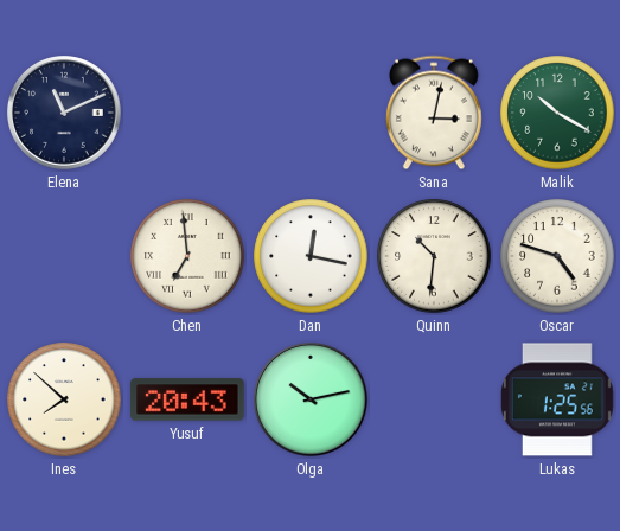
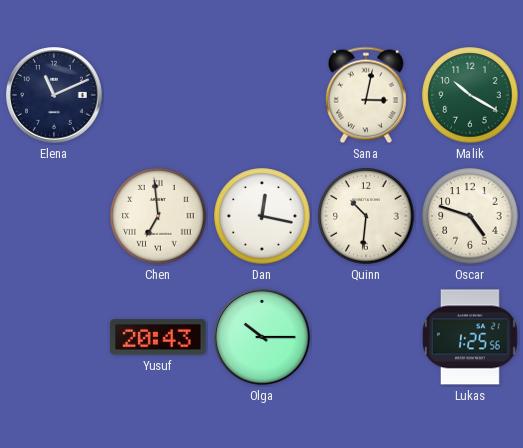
Ines: 7:52 -> none
Olga: 10:13 -> 10:15
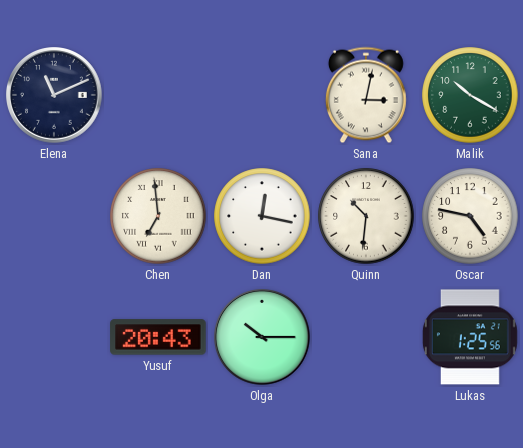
Oscar: 4:48 -> 4:47
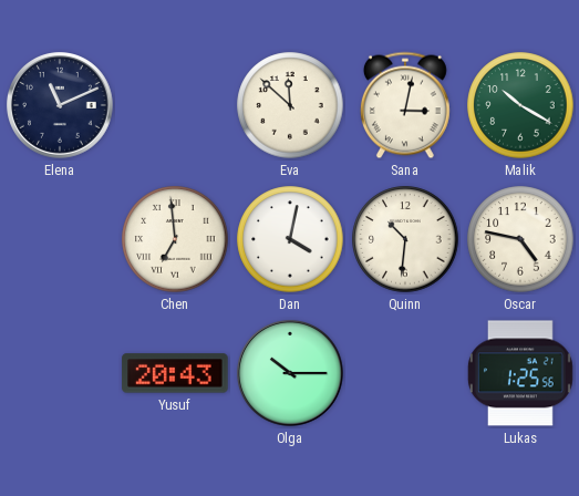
Eva: none -> 11:52
Dan: 12:17 -> 4:02
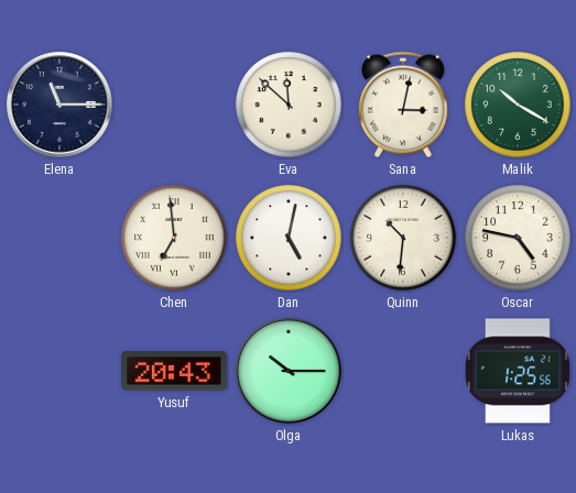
Elena: 11:11 -> 11:15
Dan: 4:02 -> 5:02
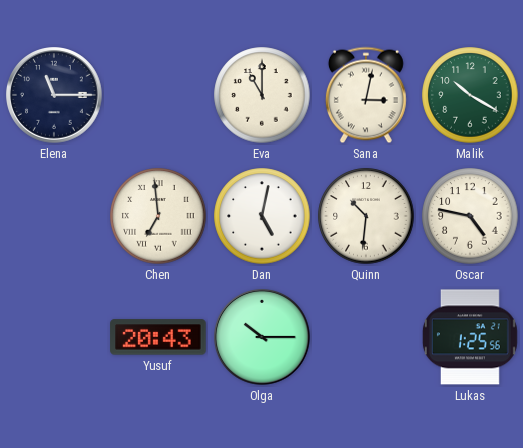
Eva: 11:52 -> 11:00
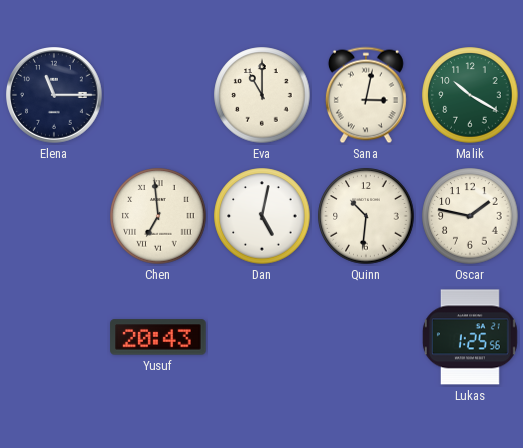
Oscar: 4:47 -> 1:47
Olga: 10:15 -> none
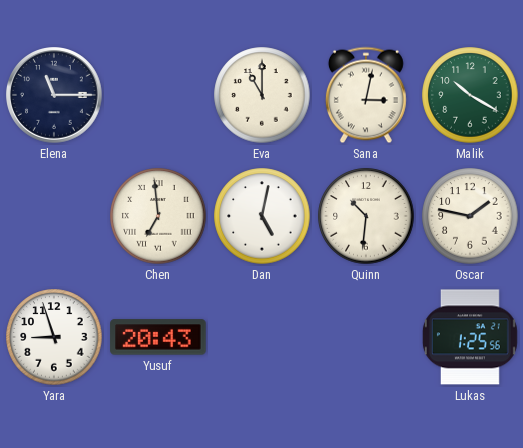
Yara: none -> 8:57
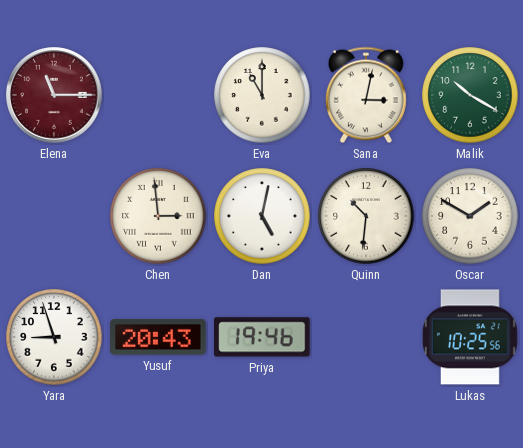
Elena dial: navy -> burgundy
Chen: 6:59 -> 2:59
Oscar: 1:47 -> 1:50
Priya: none -> 19:46
Lukas: 1:25 -> 10:25
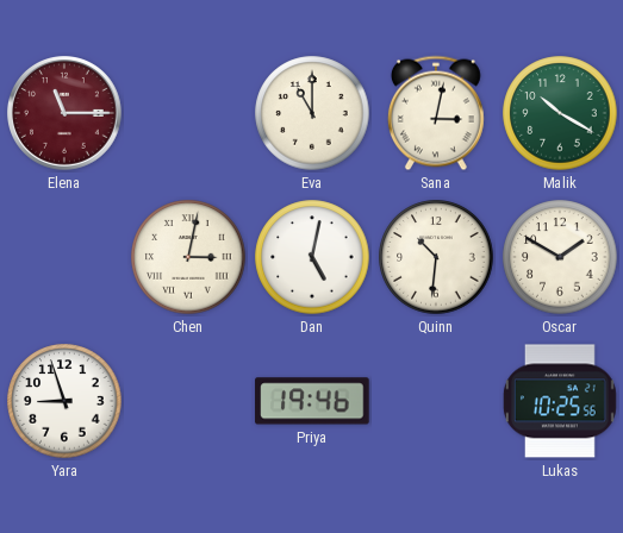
Chen: 2:59 -> 3:02
Yusuf: 20:43 -> none
